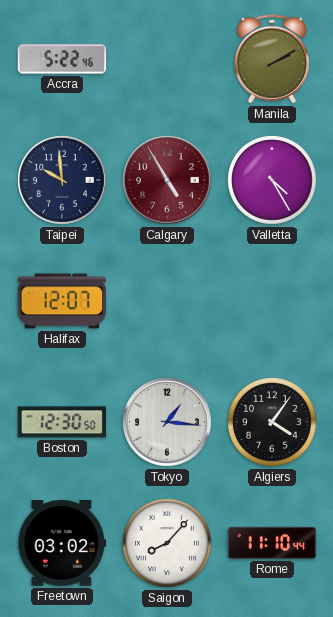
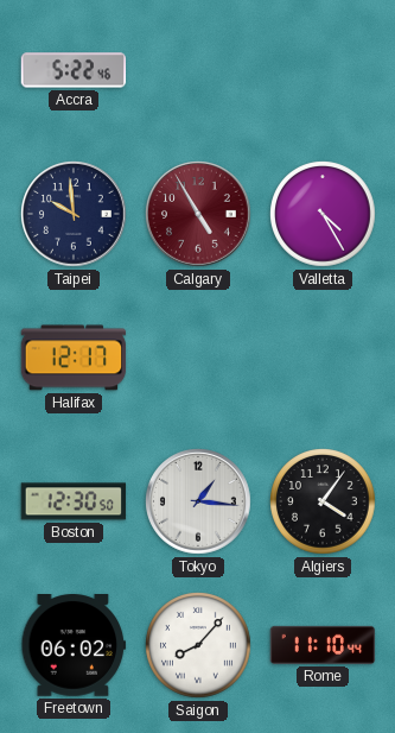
Manila: 2:10 -> none
Halifax: 12:07 -> 12:17
Freetown: 03:02 -> 06:02
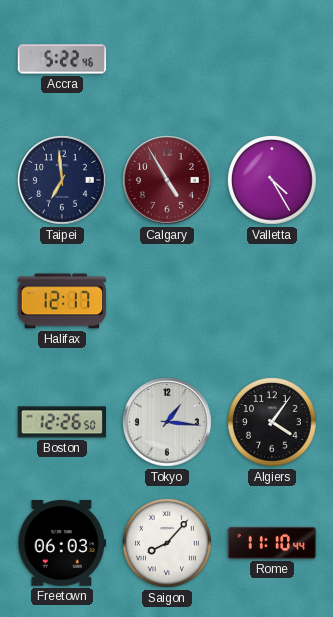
Taipei: 9:59 -> 6:59
Boston: 12:30 -> 12:26
Freetown: 06:02 -> 06:03
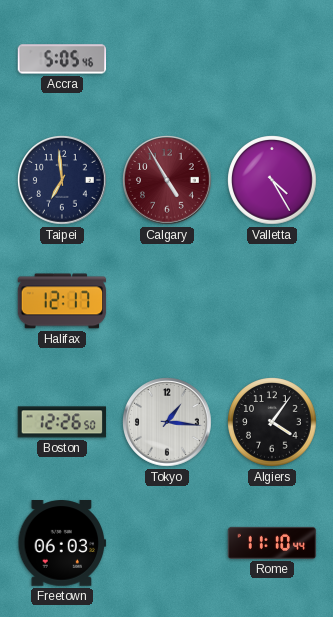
Accra: 5:22 -> 5:05
Saigon: 8:07 -> none
